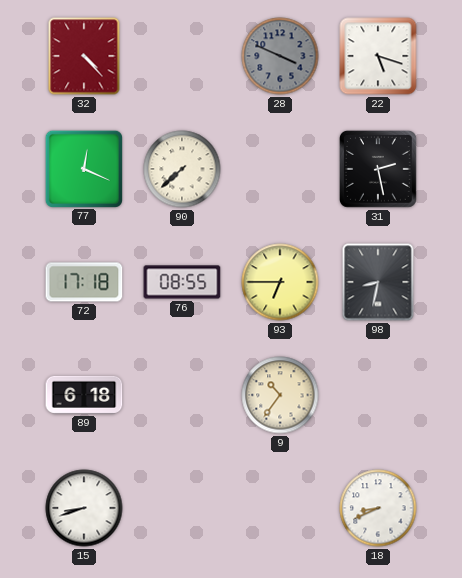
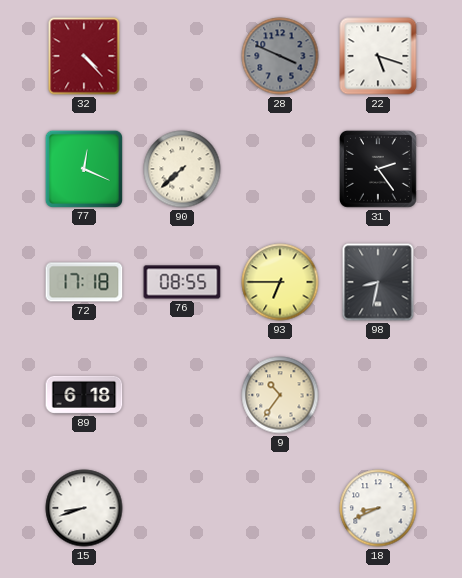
31: 2:28 -> 2:24
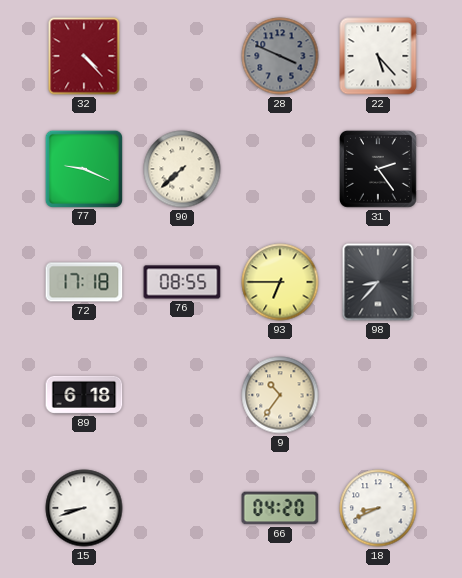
22: 5:18 -> 5:23
77: 12:19 -> 9:19
98: 8:32 -> 8:37
66: none -> 04:20
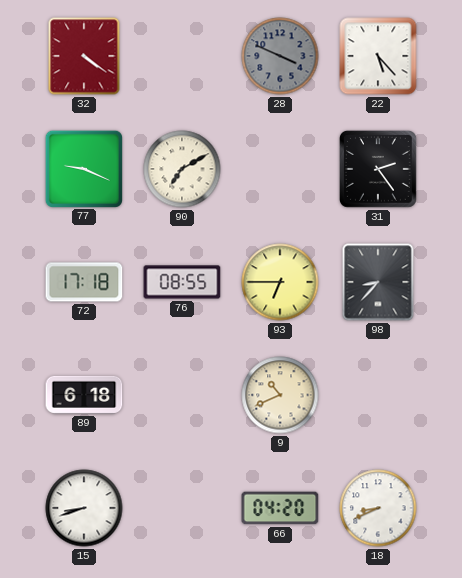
32: 4:23 -> 4:21
90: 7:38 -> 7:10
9: 10:36 -> 10:41
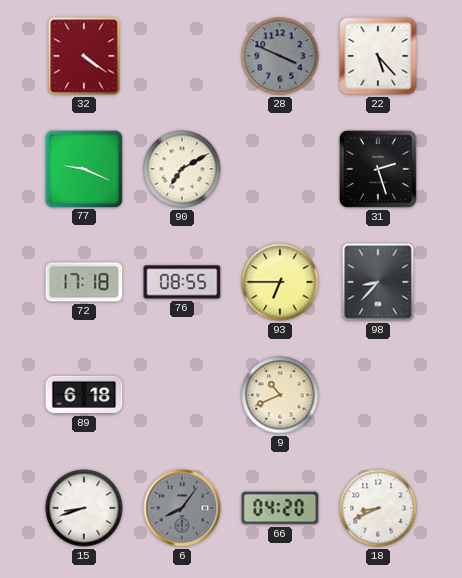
31: 2:24 -> 2:27
6: none -> 8:06
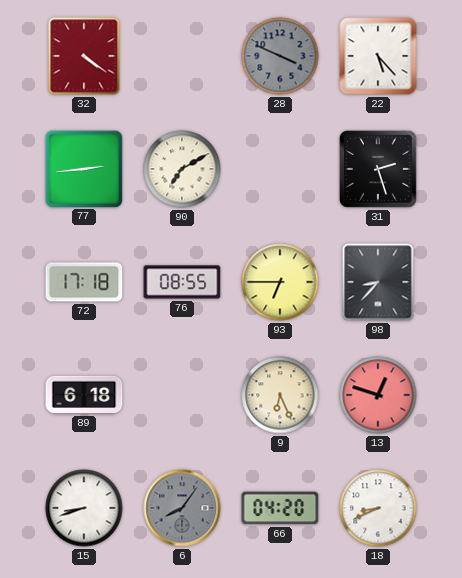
77: 9:19 -> 2:44
9: 10:41 -> 6:26
13: none -> 12:48
